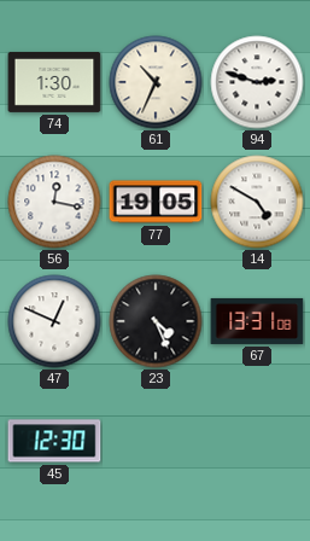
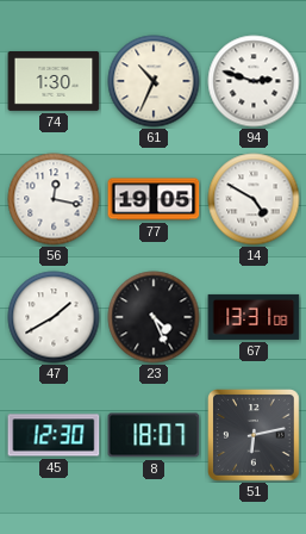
47: 12:49 -> 1:40
8: none -> 18:07
51: none -> 6:13
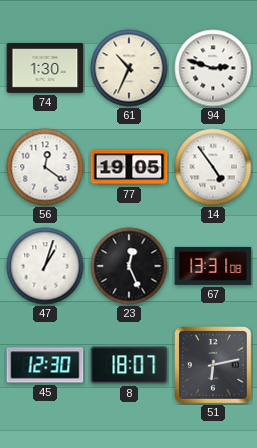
56: 12:17 -> 12:21
14: 4:50 -> 4:54
47: 1:40 -> 1:03
23: 4:26 -> 12:26
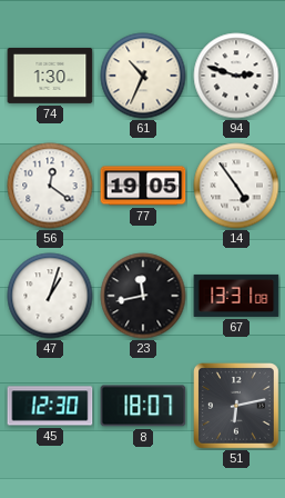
23: 12:26 -> 11:43
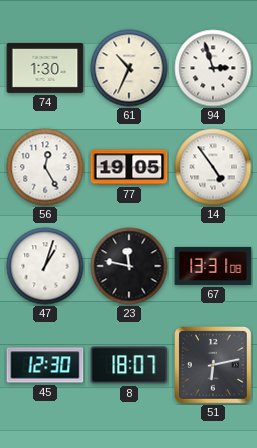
94: 2:48 -> 2:57
56: 12:21 -> 12:25
23: 11:43 -> 11:47
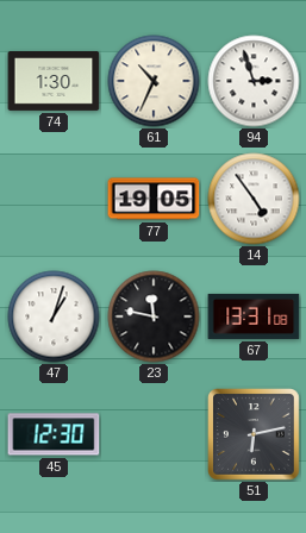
56: 12:25 -> none
8: 18:07 -> none
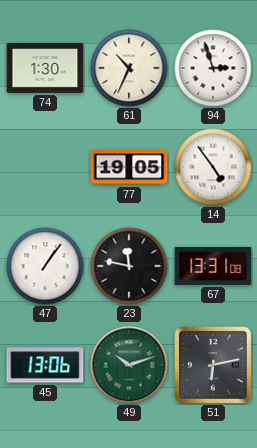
47: 1:03 -> 1:06
45: 12:30 -> 13:06
49: none -> 10:12
